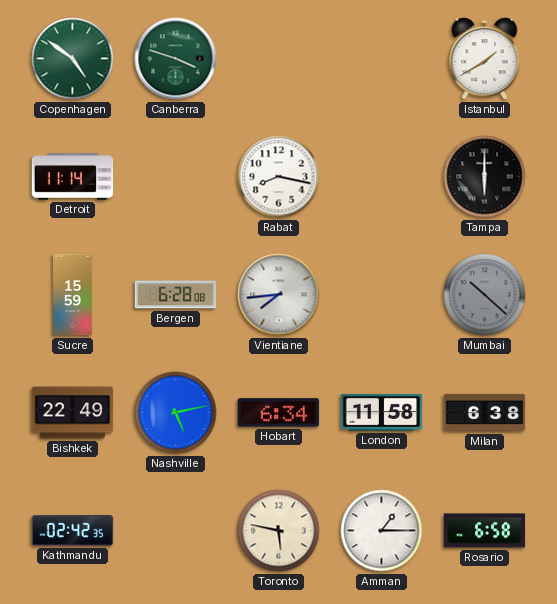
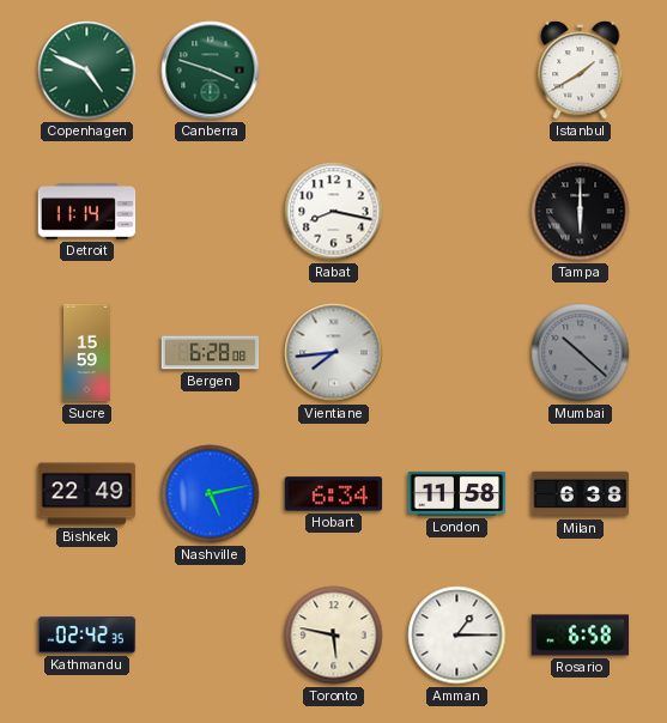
Copenhagen: 4:51 -> 4:49
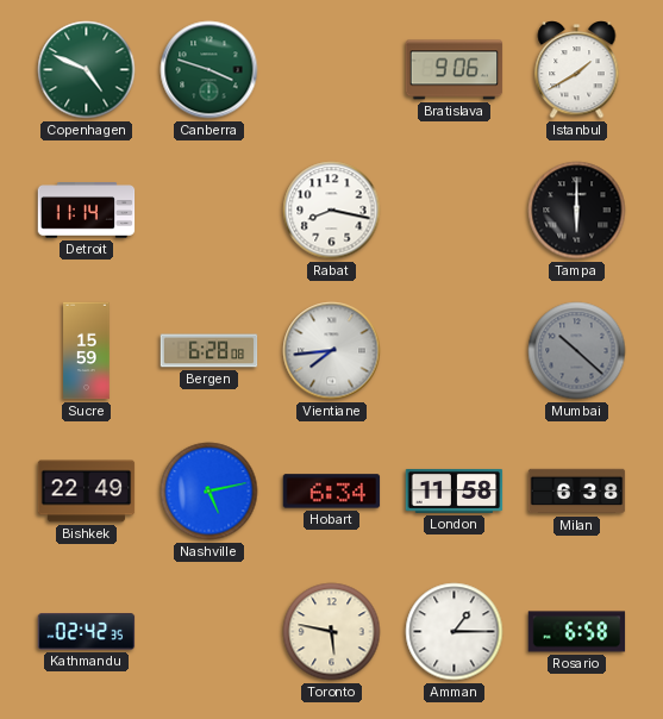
Bratislava: none -> 9:06
